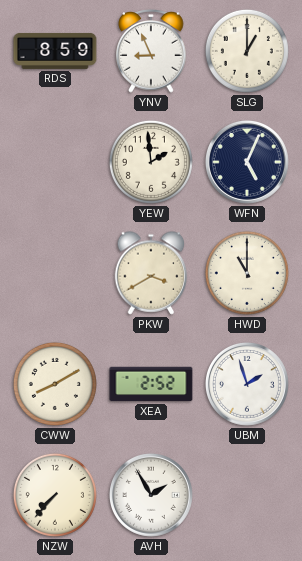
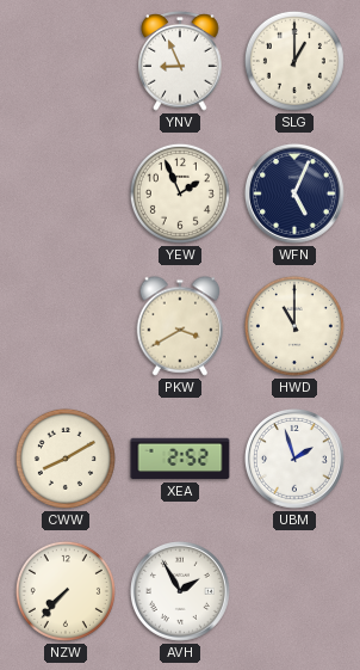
RDS: 8:59 -> none
YEW: 1:59 -> 1:56
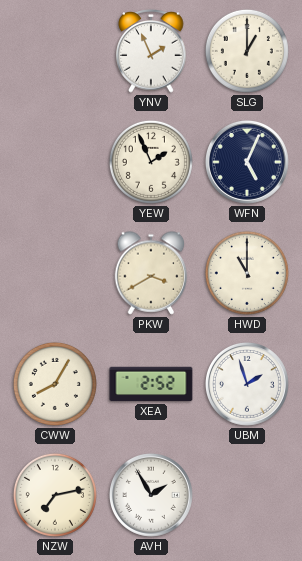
YNV: 8:56 -> 1:56
CWW: 8:10 -> 8:05
NZW: 7:37 -> 7:13
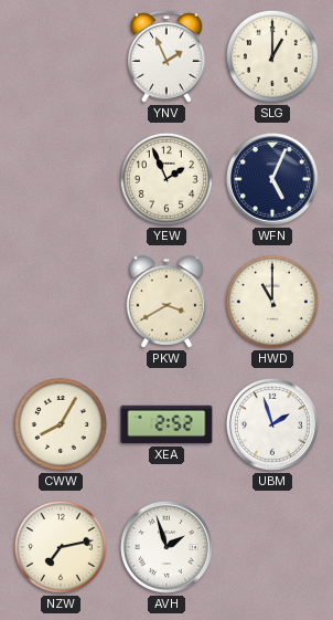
AVH: 1:55 -> 1:57
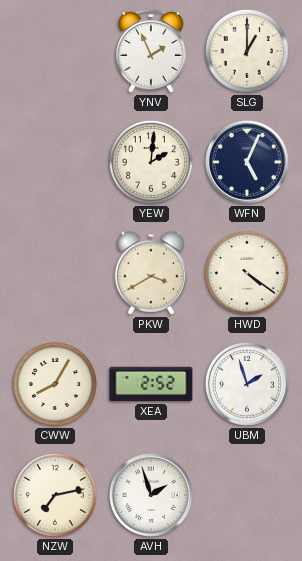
YEW: 1:56 -> 2:01
HWD: 11:00 -> 4:21
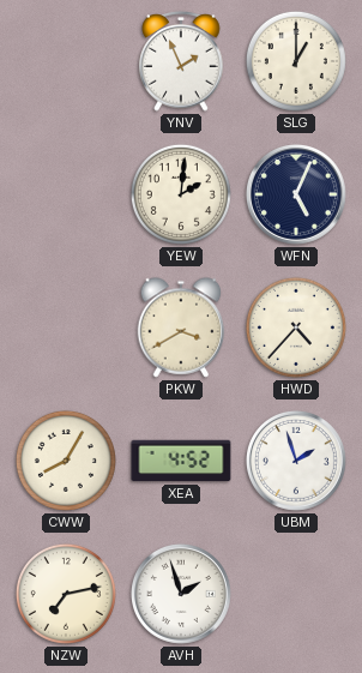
HWD: 4:21 -> 4:37
XEA: 2:52 -> 4:52
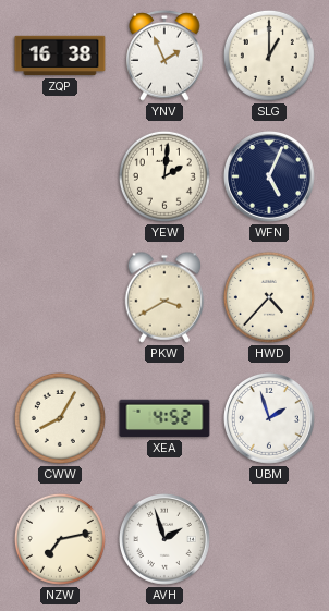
ZQP: none -> 16:38
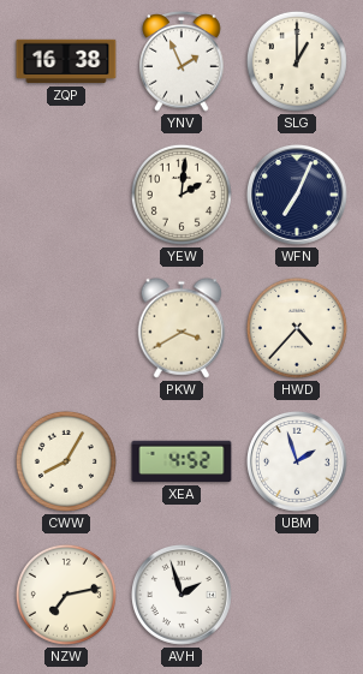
WFN: 5:04 -> 7:04
